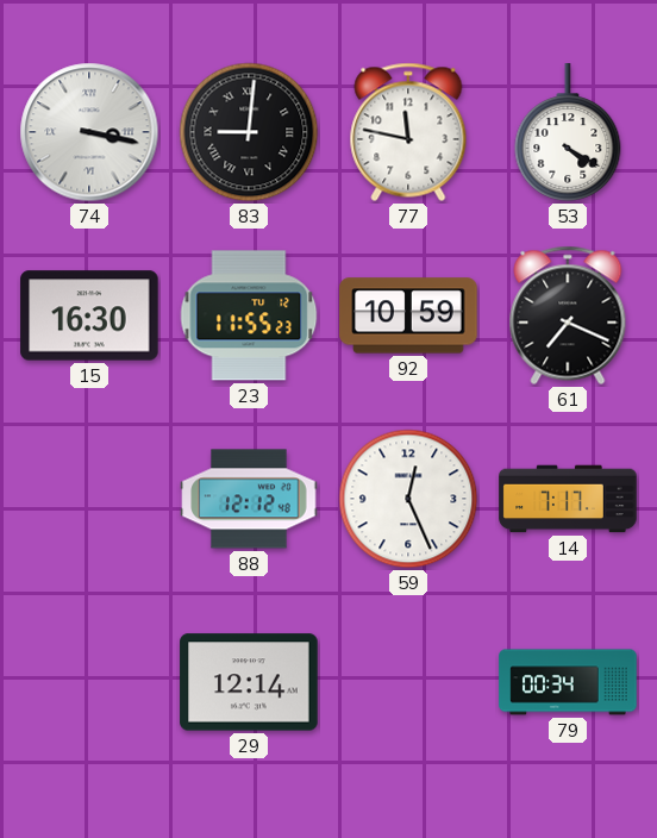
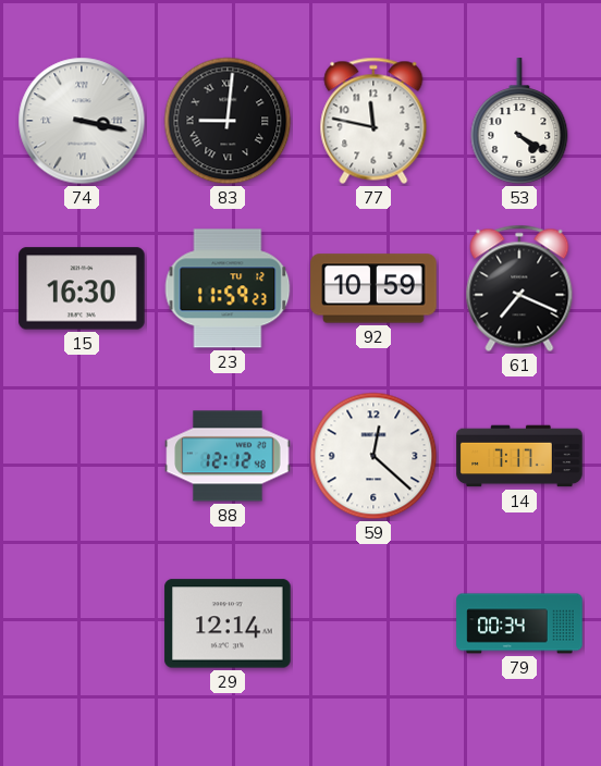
23: 11:55 -> 11:59
59: 12:26 -> 12:22
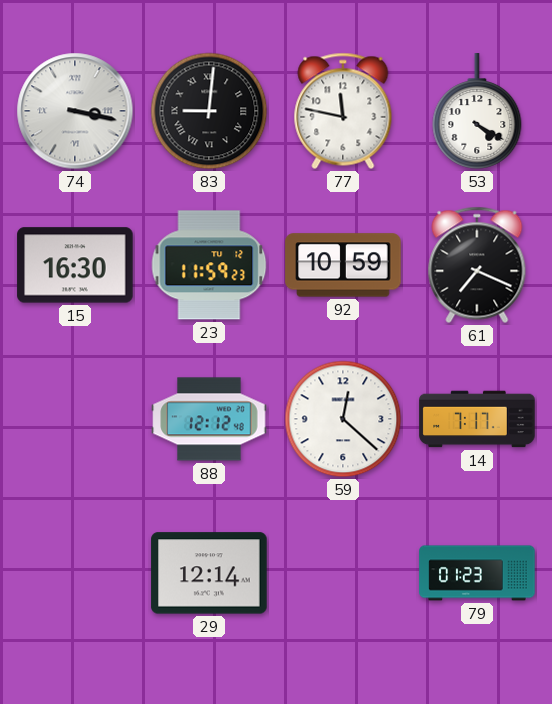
79: 00:34 -> 01:23
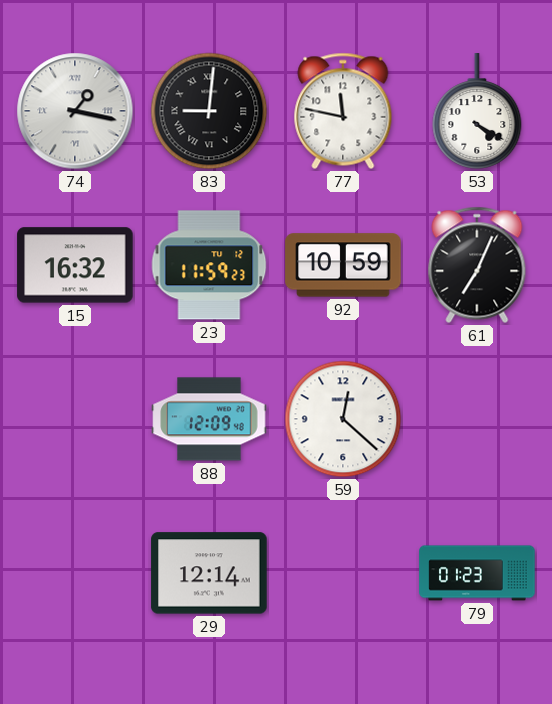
74: 3:17 -> 1:17
15: 16:30 -> 16:32
61: 7:19 -> 7:04
88: 12:12 -> 12:09
14: 7:17 -> none
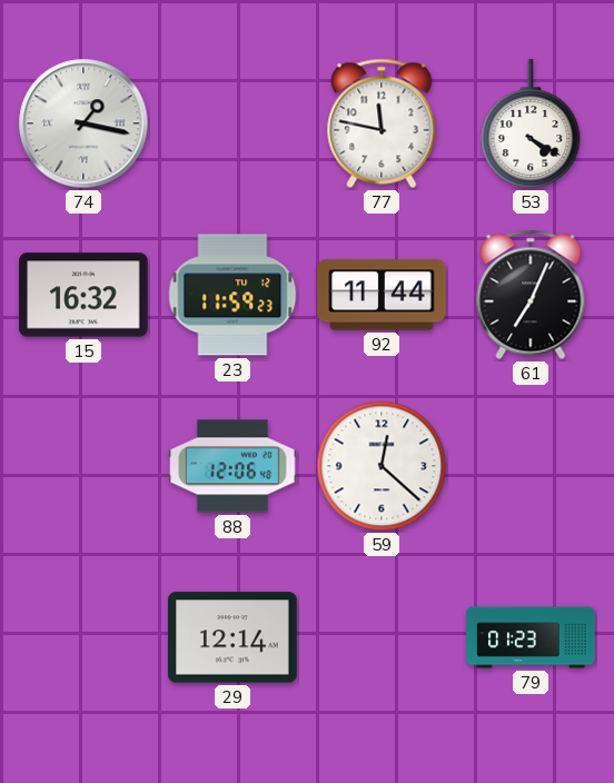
83: 9:01 -> none
92: 10:59 -> 11:44
88: 12:09 -> 12:06
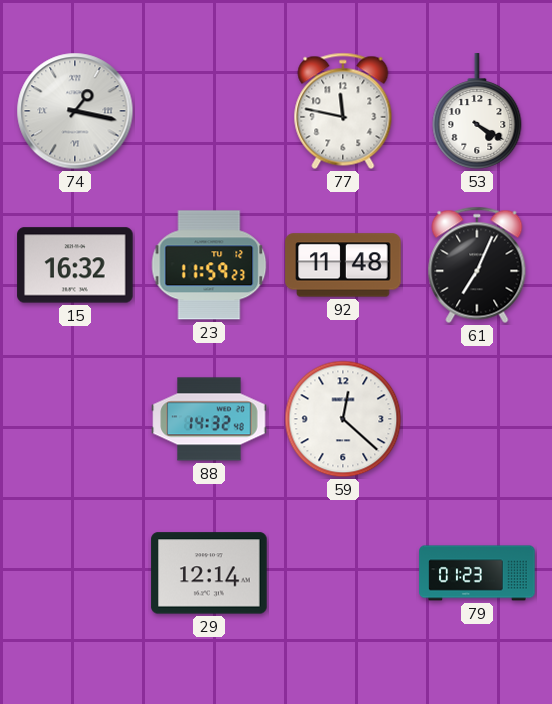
92: 11:44 -> 11:48
88: 12:06 -> 14:32
